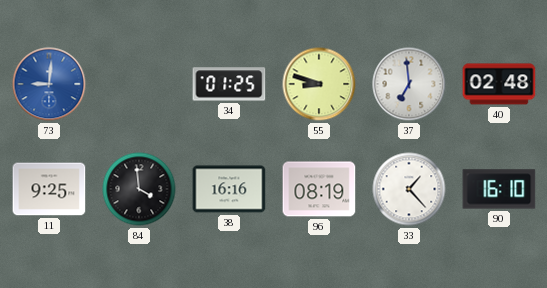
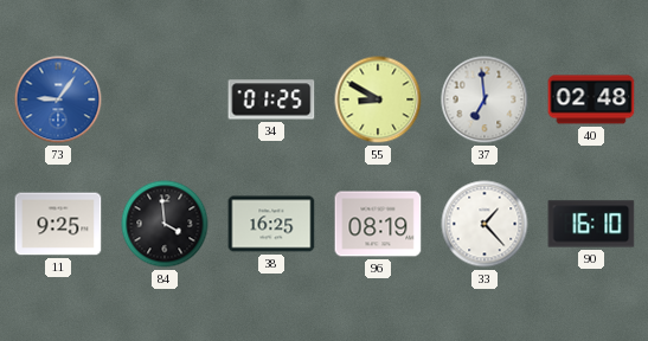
73: 9:01 -> 9:06
55: 8:48 -> 8:50
38: 16:16 -> 16:25
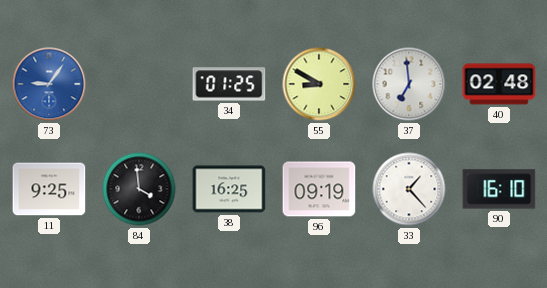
96: 08:19 -> 09:19
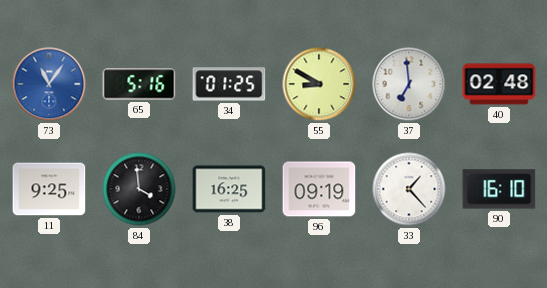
73: 9:06 -> 11:06
65: none -> 5:16
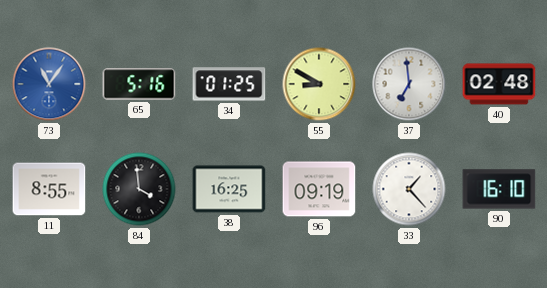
11: 9:25 -> 8:55
